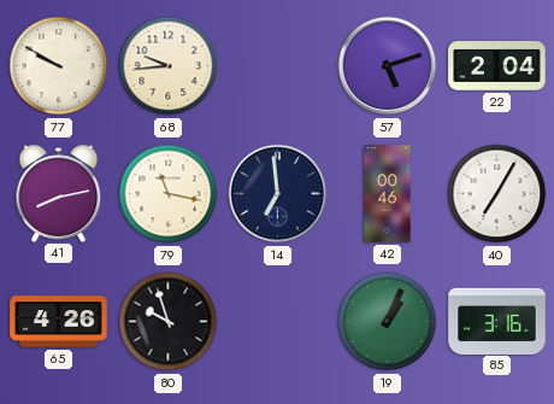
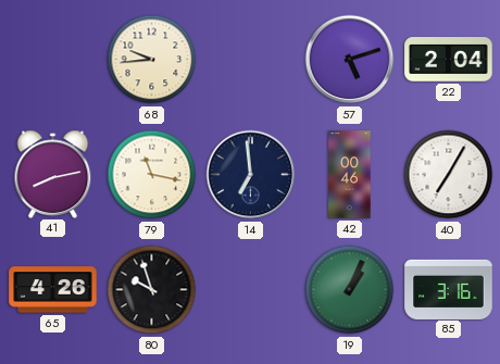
77: 9:50 -> none
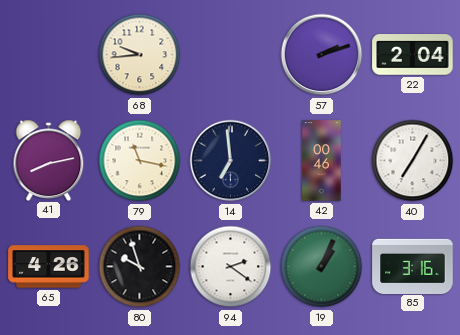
57: 5:12 -> 2:12
94: none -> 2:21
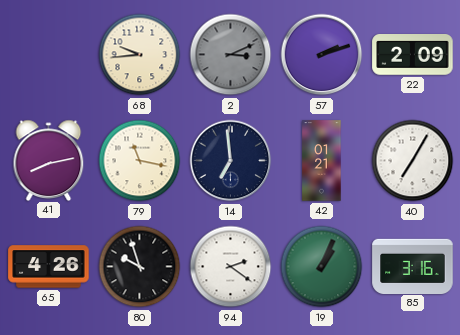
2: none -> 3:11
22: 2:04 -> 2:09
42: 00:46 -> 01:21
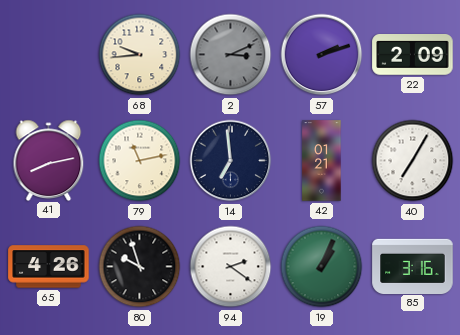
79: 11:17 -> 11:13
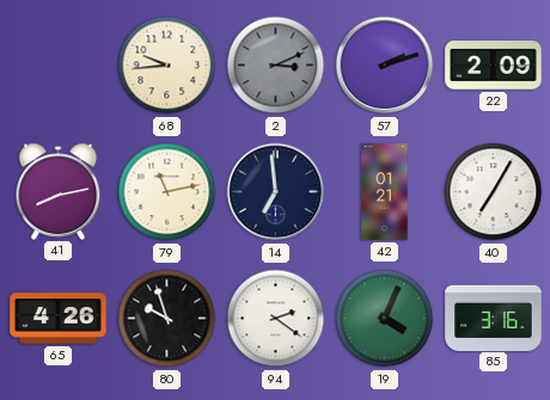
19: 1:04 -> 4:04
